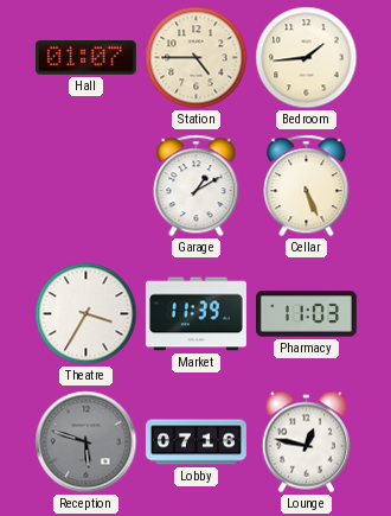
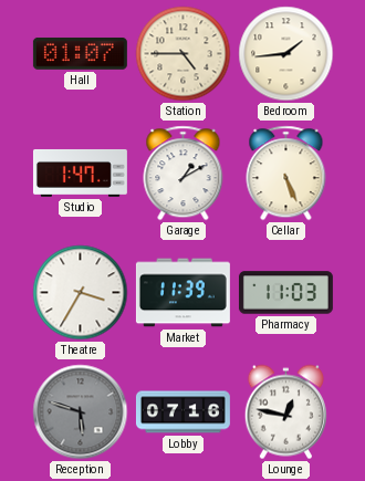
Studio: none -> 1:47
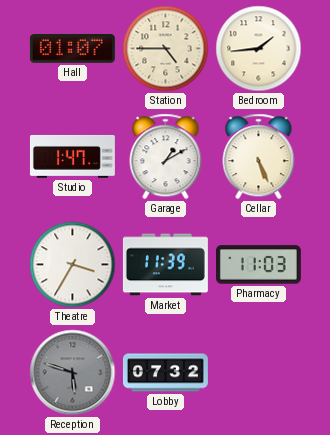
Lobby: 07:16 -> 07:32
Lounge: 12:47 -> none
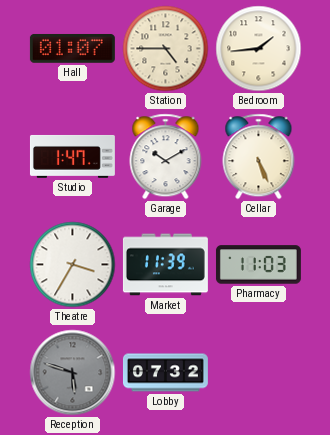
Garage: 1:10 -> 10:10
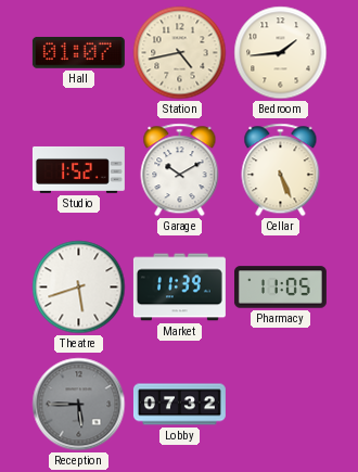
Station: 4:45 -> 4:43
Studio: 1:47 -> 1:52
Theatre: 3:35 -> 5:42
Pharmacy: 11:03 -> 11:05
Reception: 5:48 -> 5:45
